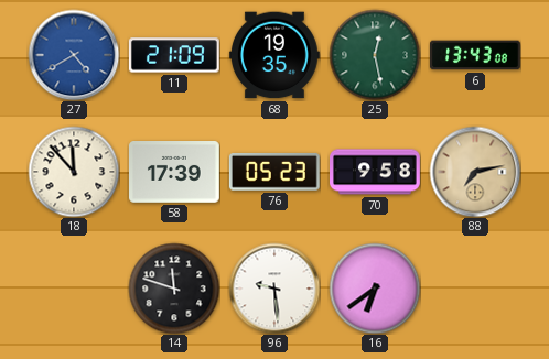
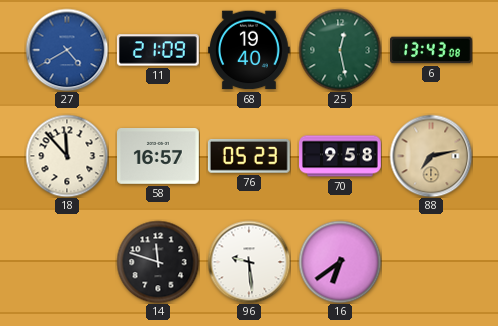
68: 19:35 -> 19:40
58: 17:39 -> 16:57
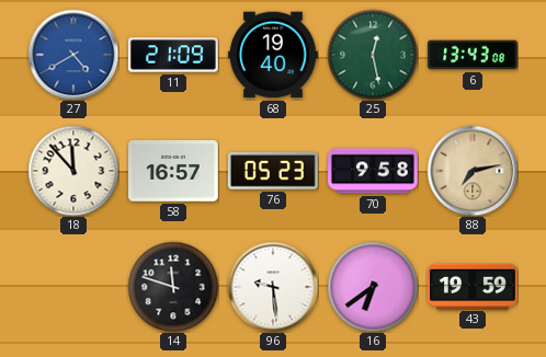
43: none -> 19:59
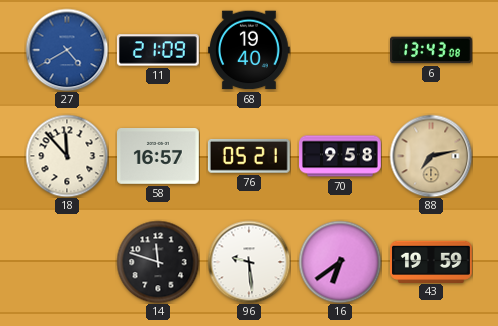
25: 12:28 -> none
76: 05:23 -> 05:21
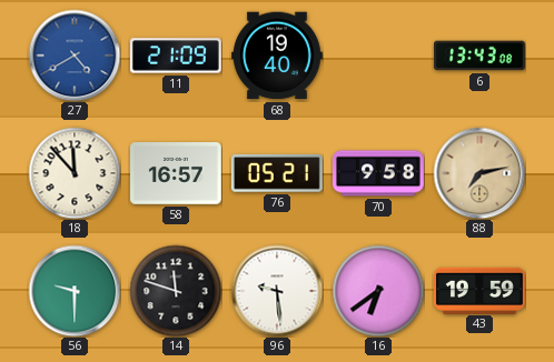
56: none -> 9:30
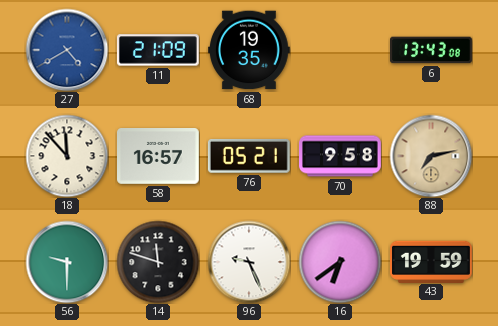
68: 19:40 -> 19:35
96: 9:29 -> 9:26
